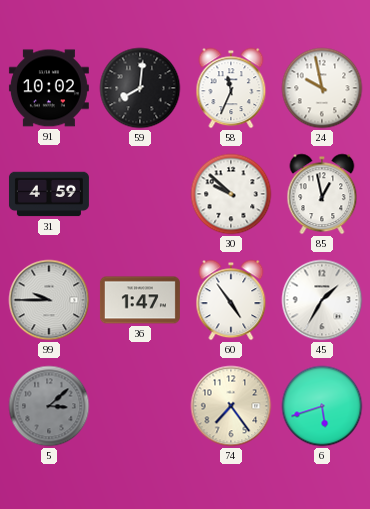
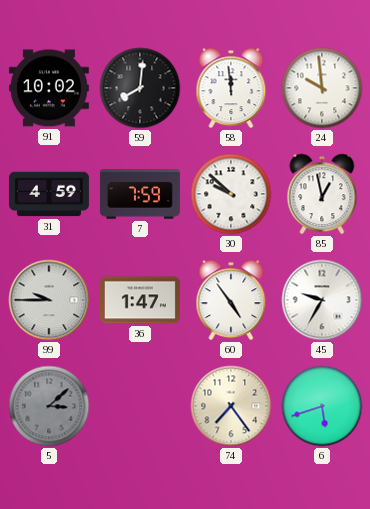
58: 11:34 -> 11:59
24: 9:58 -> 9:59
7: none -> 7:59
45: 1:35 -> 9:35
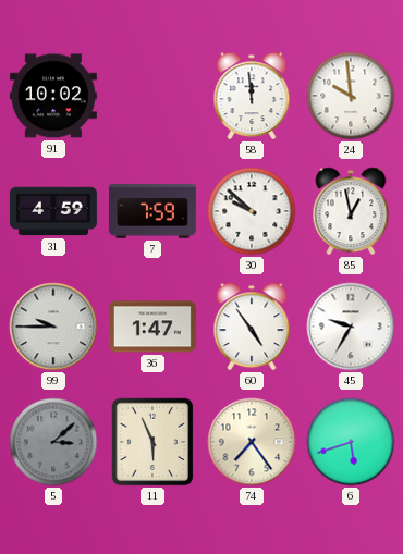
59: 8:01 -> none
11: none -> 5:56
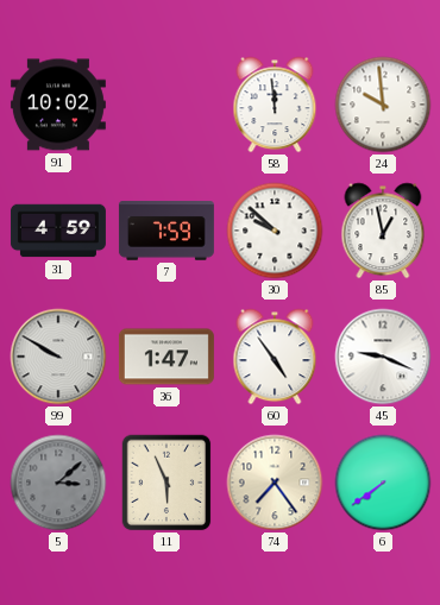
99: 9:45 -> 9:50
45: 9:35 -> 9:19
6: 5:42 -> 7:39
